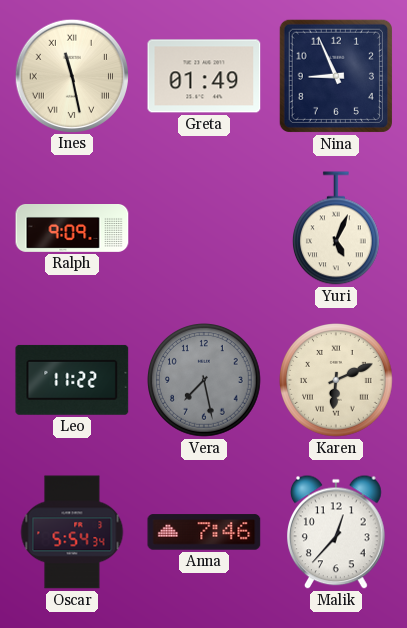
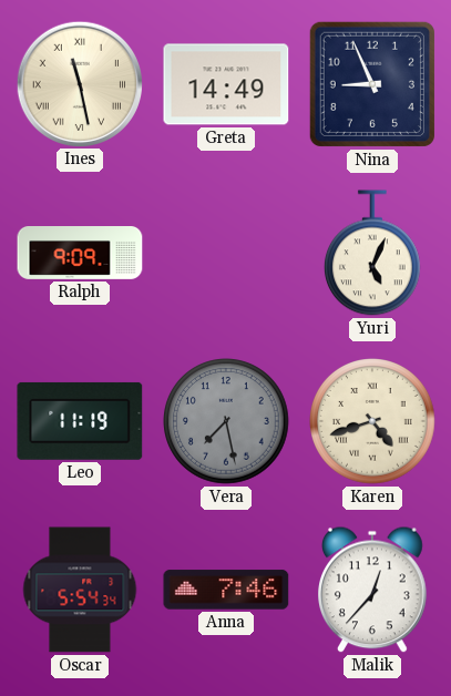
Greta: 01:49 -> 14:49
Leo: 11:22 -> 11:19
Karen: 6:11 -> 4:42
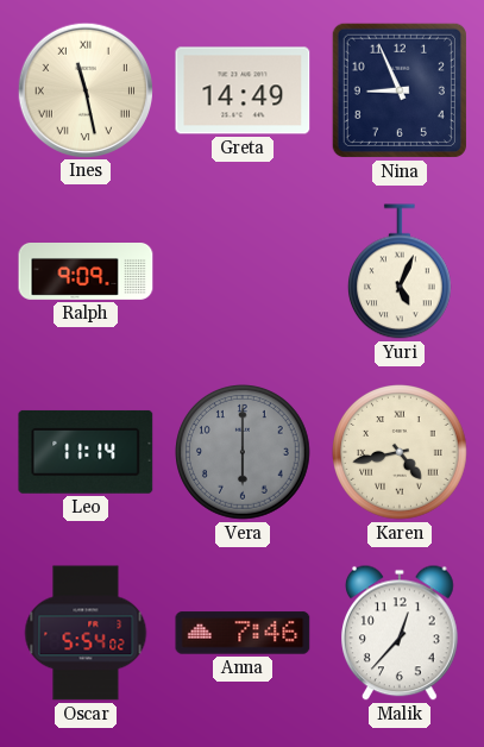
Leo: 11:19 -> 11:14
Vera: 7:28 -> 6:00
Karen: 4:42 -> 4:43
Oscar: 5:54:34 -> 5:54:02
